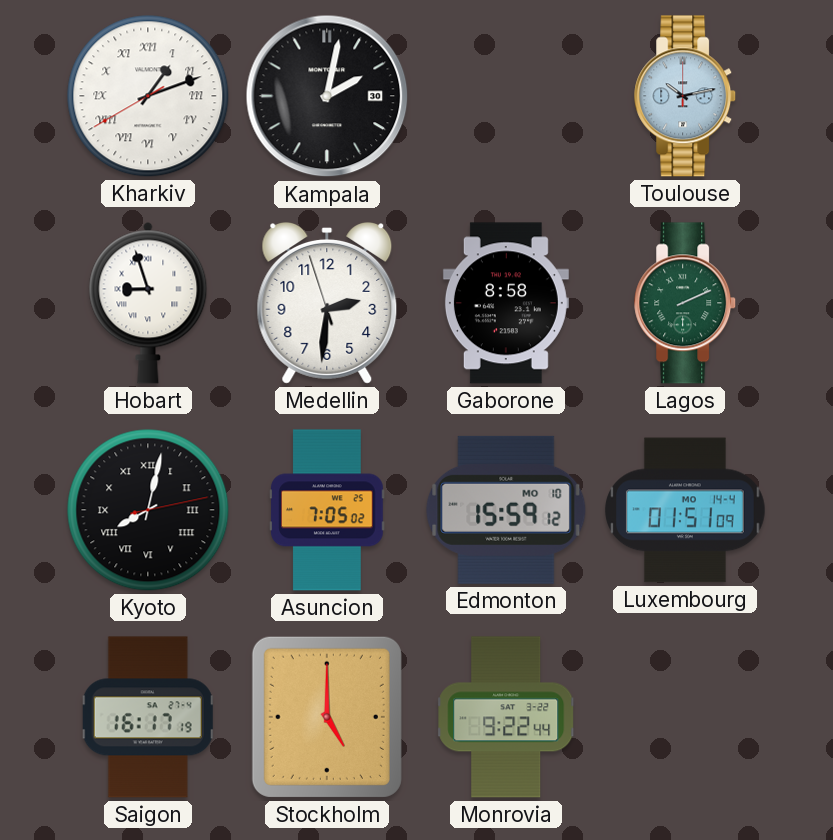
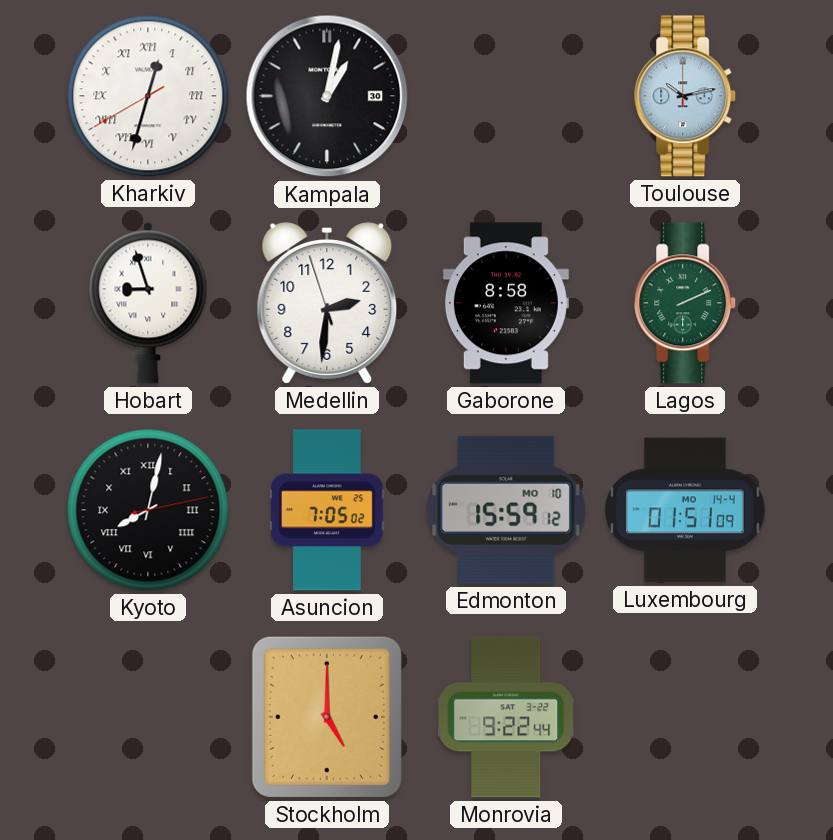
Kharkiv: 1:11 -> 12:32
Kampala: 2:02 -> 1:02
Saigon: 16:17 -> none
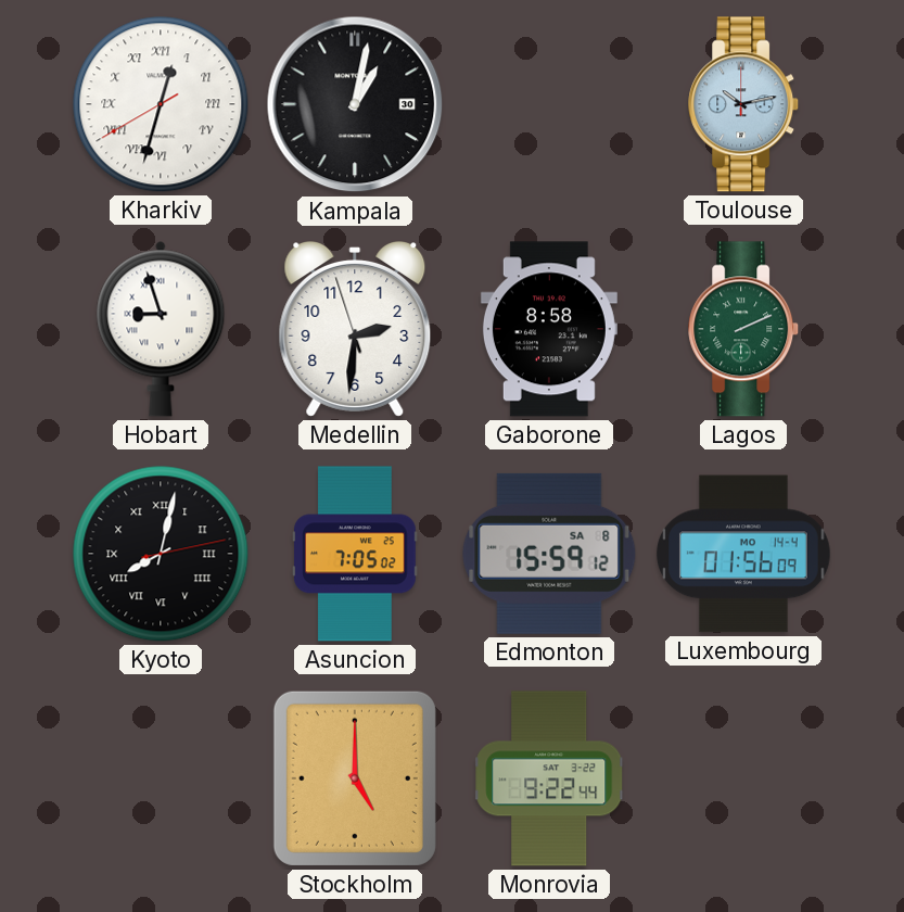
Edmonton date: MO 10 -> SA 8
Luxembourg: 01:51 -> 01:56
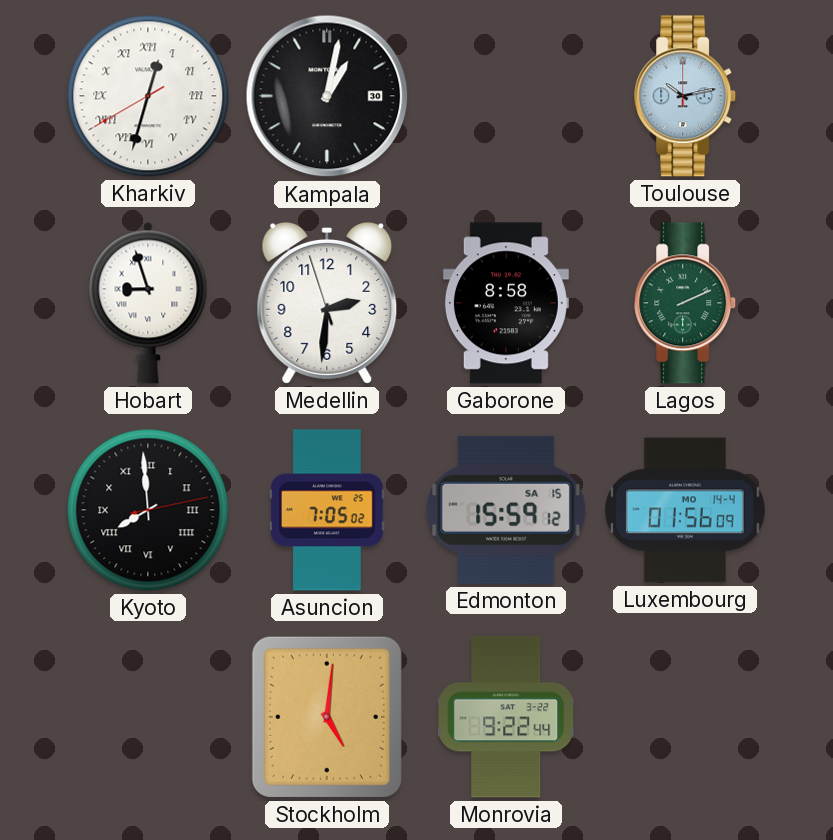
Kyoto: 8:02 -> 7:59
Edmonton date: SA 8 -> SA 15
Stockholm: 5:00 -> 5:01
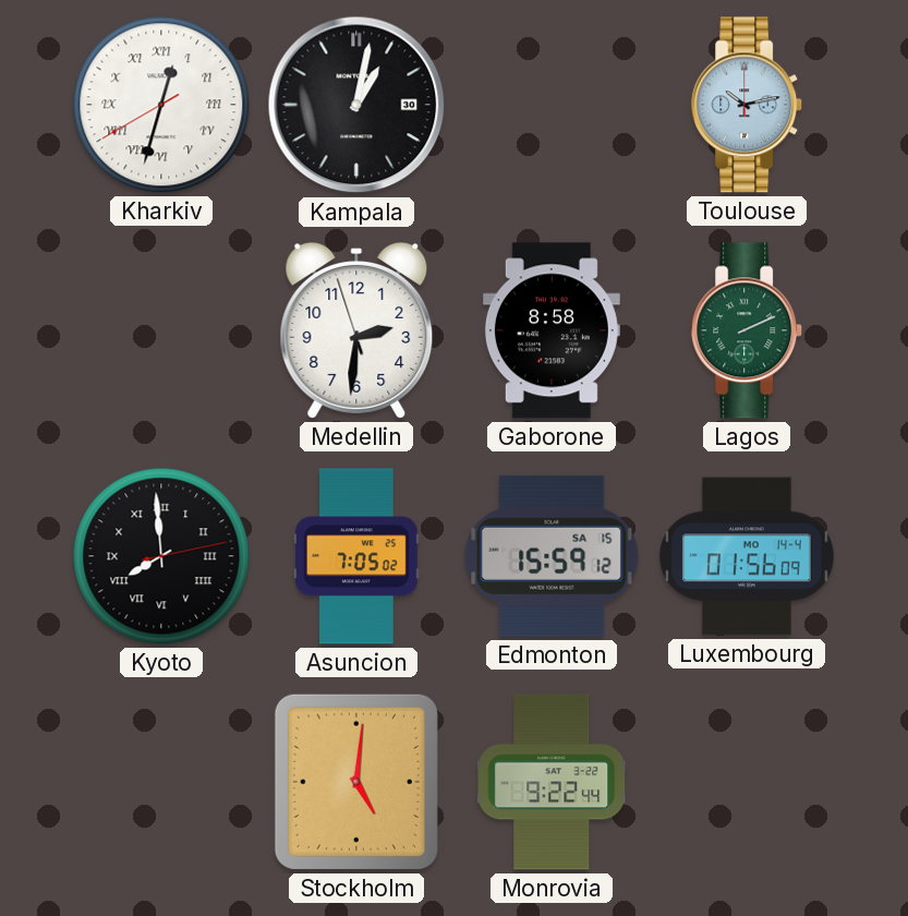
Hobart: 8:57 -> none
